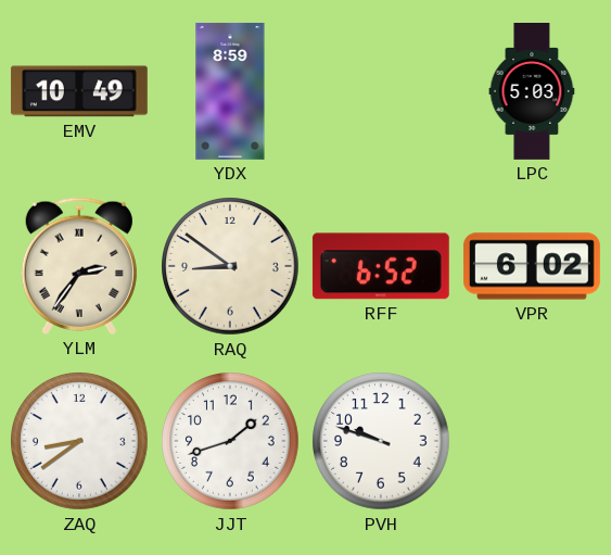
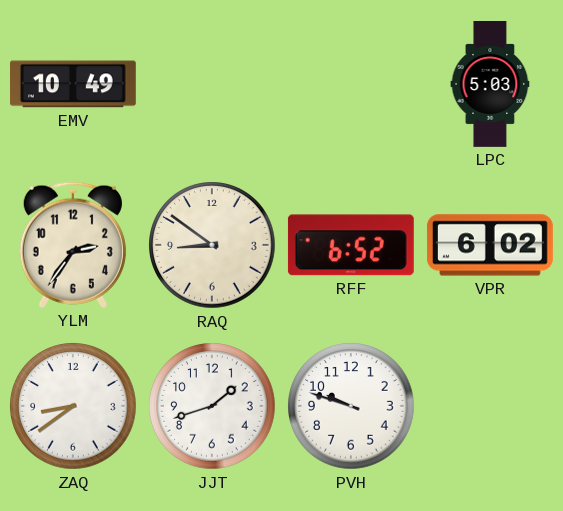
YDX: 8:59 -> none
YLM numerals: Roman -> Arabic
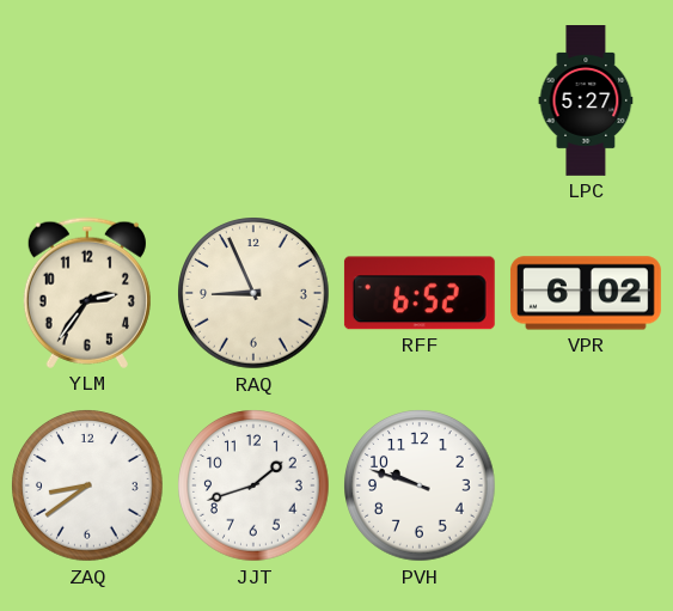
EMV: 10:49 -> none
LPC: 5:03 -> 5:27
RAQ: 8:51 -> 8:56
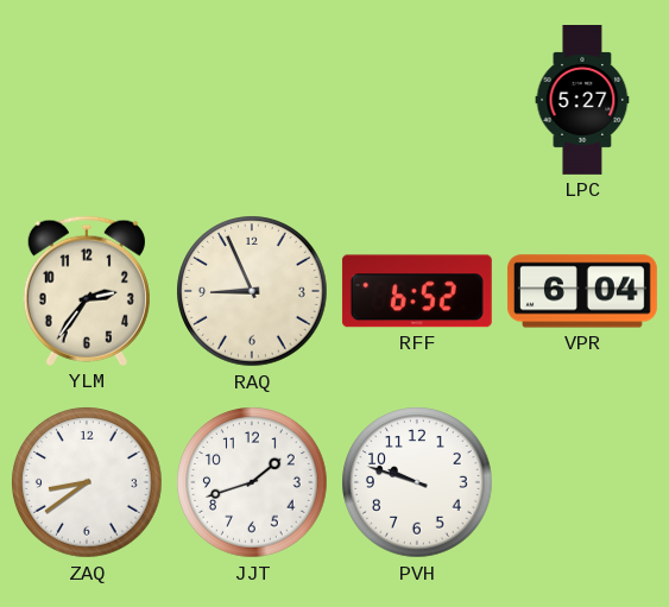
VPR: 6:02 -> 6:04
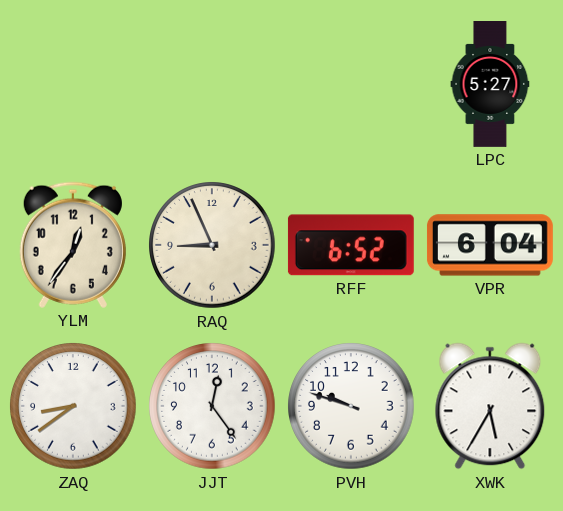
YLM: 2:36 -> 12:36
JJT: 1:42 -> 12:24
XWK: none -> 5:35
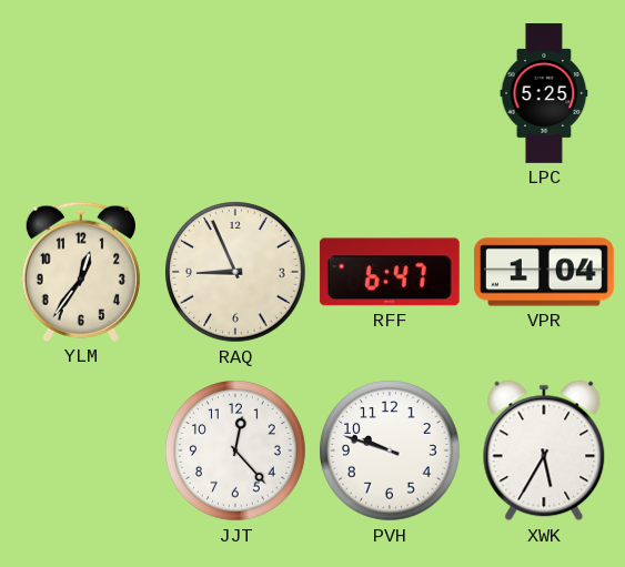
LPC: 5:27 -> 5:25
RFF: 6:52 -> 6:47
VPR: 6:04 -> 1:04
ZAQ: 8:39 -> none
JJT: 12:24 -> 12:23
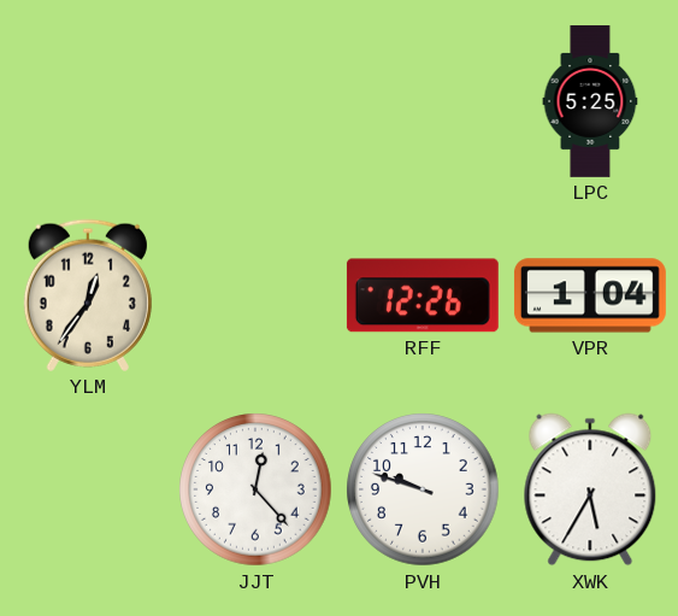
RAQ: 8:56 -> none
RFF: 6:47 -> 12:26
